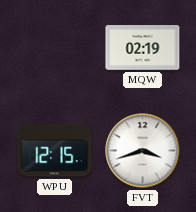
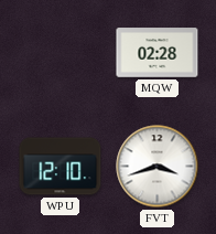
MQW: 02:19 -> 02:28
WPU: 12:15 -> 12:10
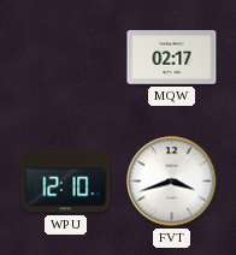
MQW: 02:28 -> 02:17
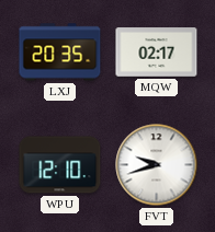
LXJ: none -> 20:35
FVT: 3:42 -> 9:42
